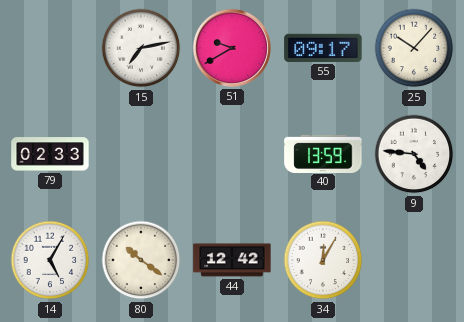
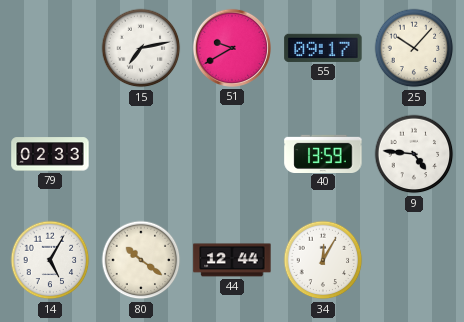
44: 12:42 -> 12:44
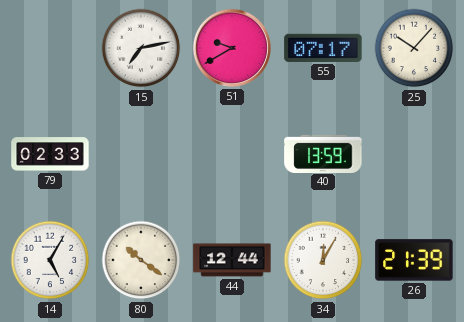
55: 09:17 -> 07:17
9: 4:46 -> none
26: none -> 21:39
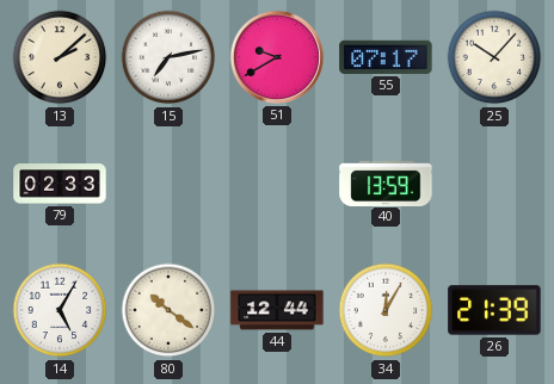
13: none -> 2:08
